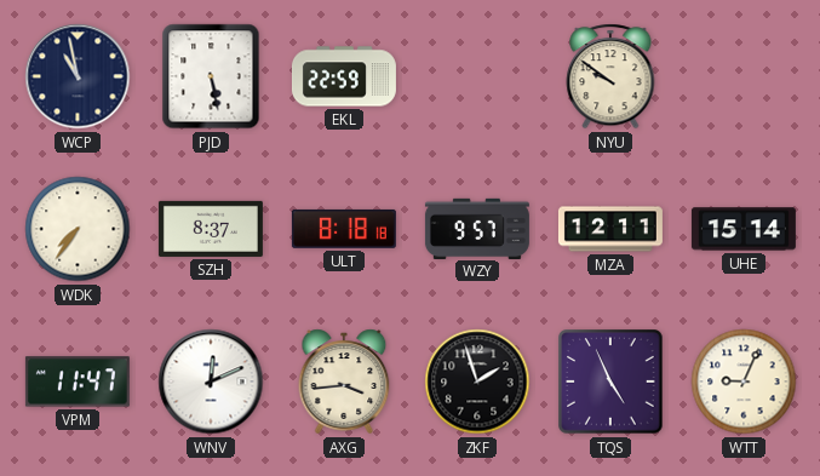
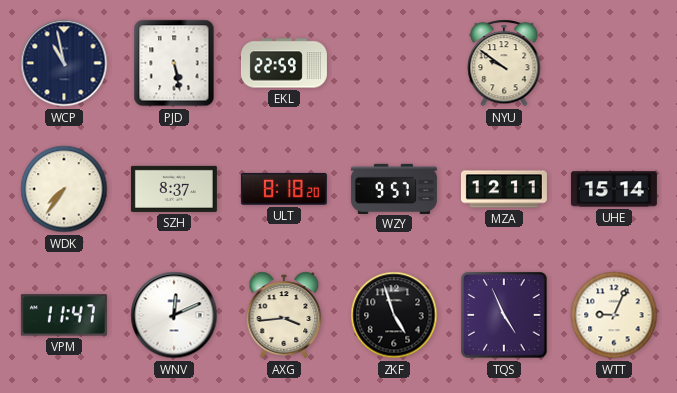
ULT: 8:18:18 -> 8:18:20
ZKF: 1:57 -> 4:57
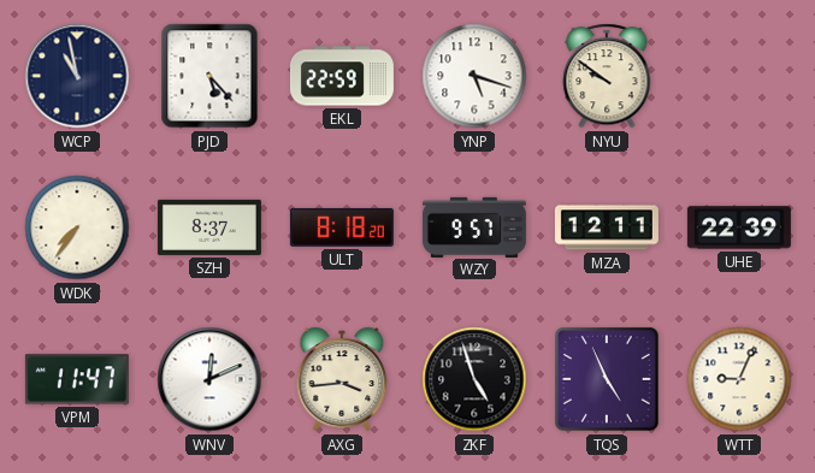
PJD: 5:28 -> 5:23
YNP: none -> 5:18
UHE: 15:14 -> 22:39
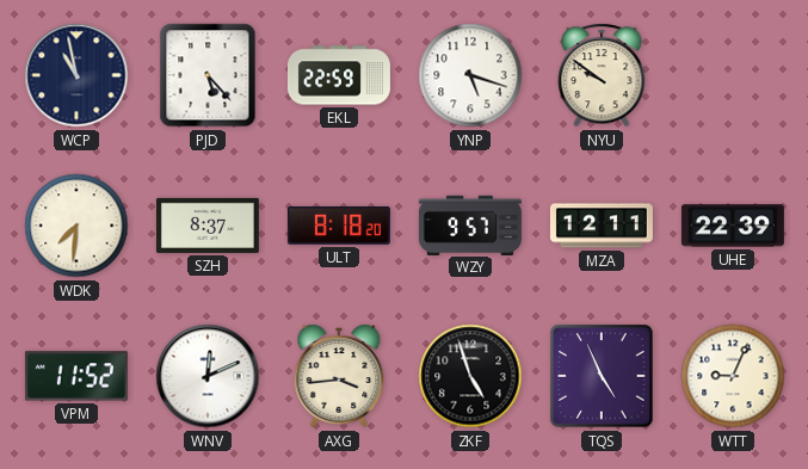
WDK: 7:36 -> 7:31
VPM: 11:47 -> 11:52
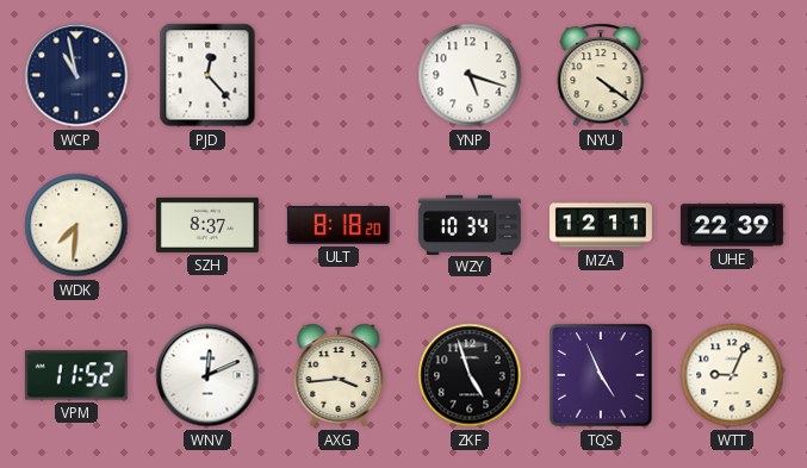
PJD: 5:23 -> 12:23
EKL: 22:59 -> none
NYU: 9:51 -> 4:21
WZY: 9:57 -> 10:34
